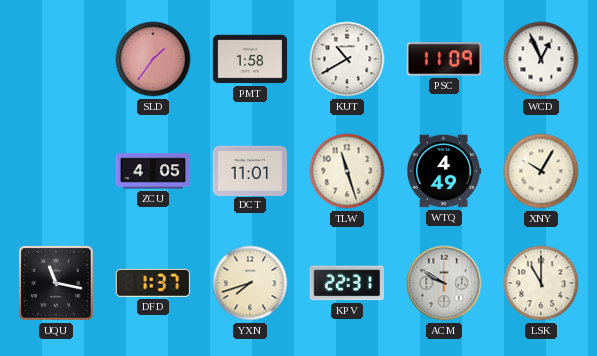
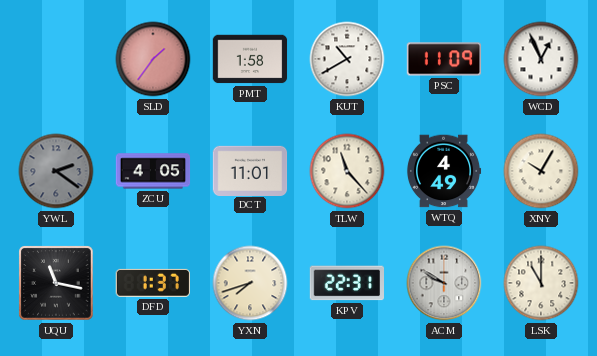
YWL: none -> 2:21
TLW: 11:27 -> 11:23
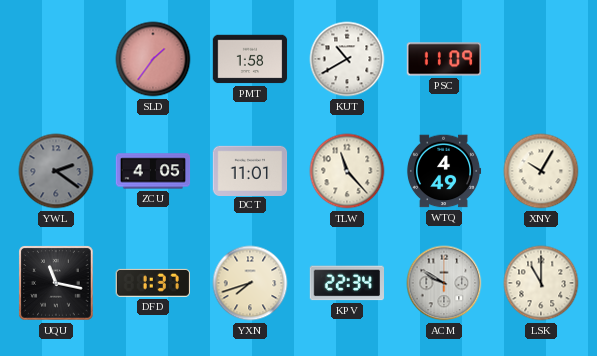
WCD: 12:56 -> none
KPV: 22:31 -> 22:34
